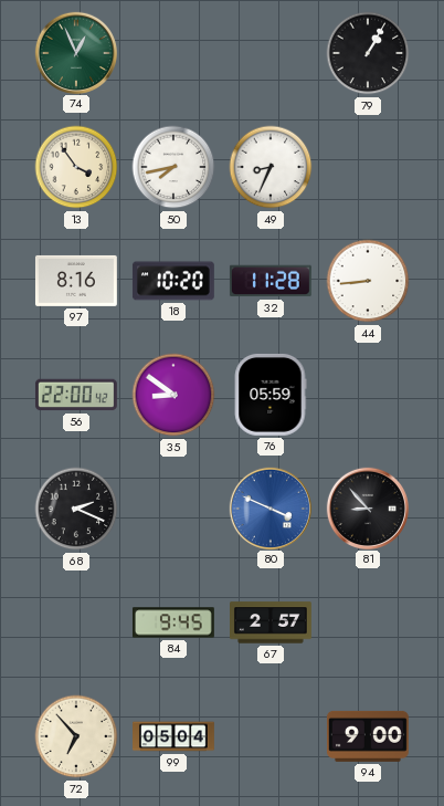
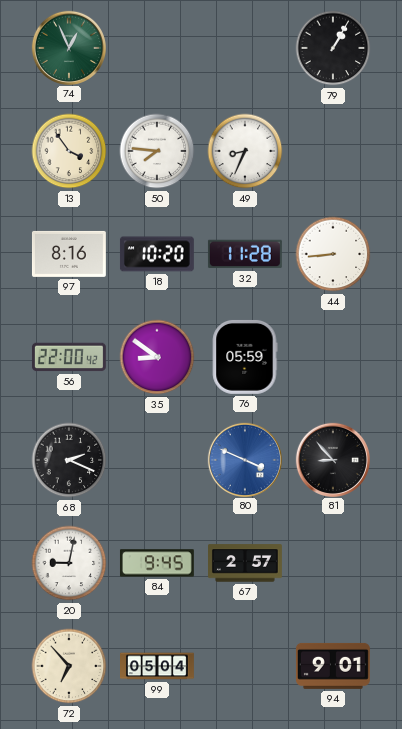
50: 7:43 -> 7:46
20: none -> 9:02
94: 9:00 -> 9:01
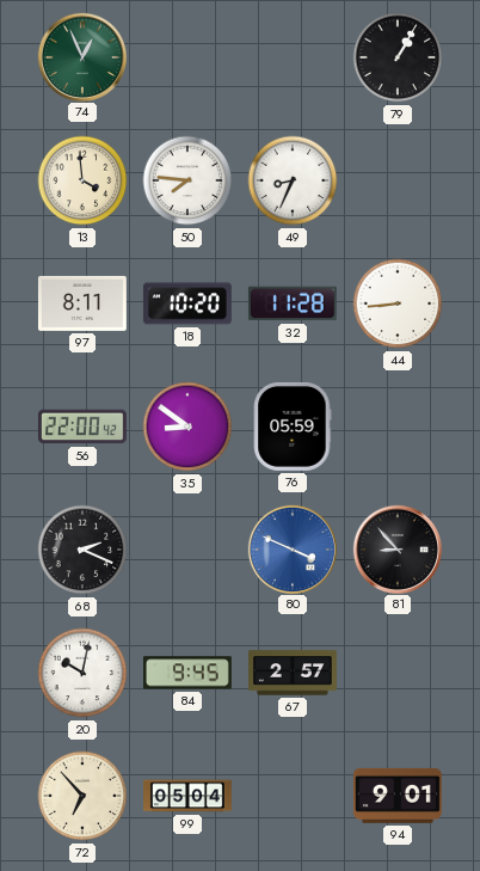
13: 3:54 -> 3:59
97: 8:16 -> 8:11
20: 9:02 -> 10:02
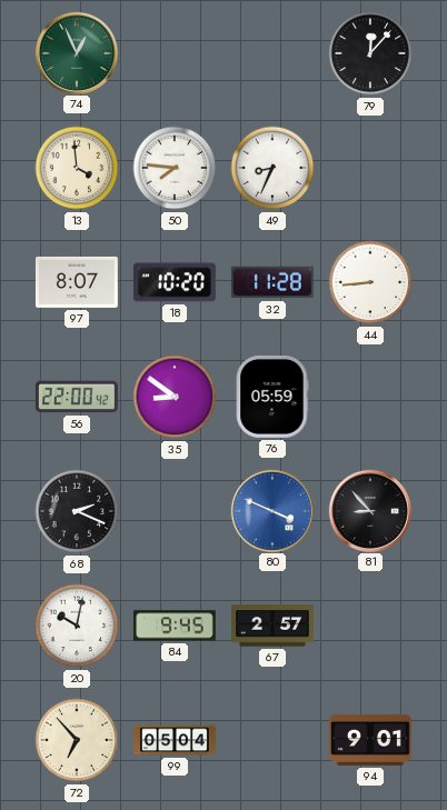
79: 1:05 -> 12:07
97: 8:11 -> 8:07
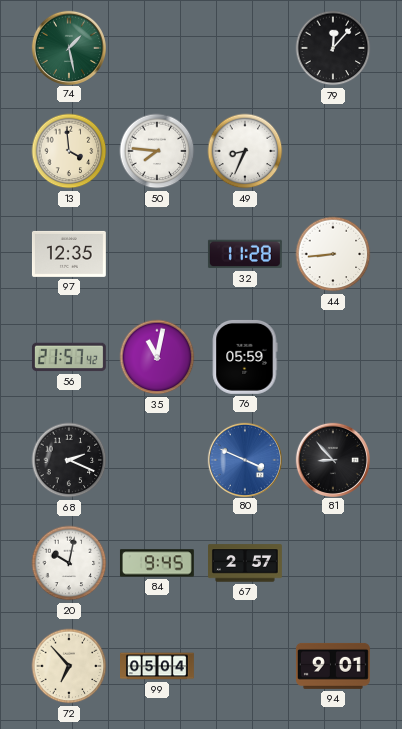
74: 12:56 -> 1:28
97: 8:07 -> 12:35
18: 10:20 -> none
56: 22:00 -> 21:57
35: 8:51 -> 11:02
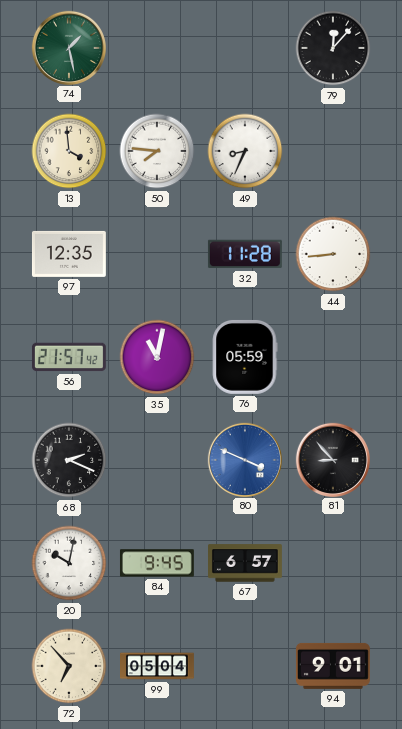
67: 2:57 -> 6:57
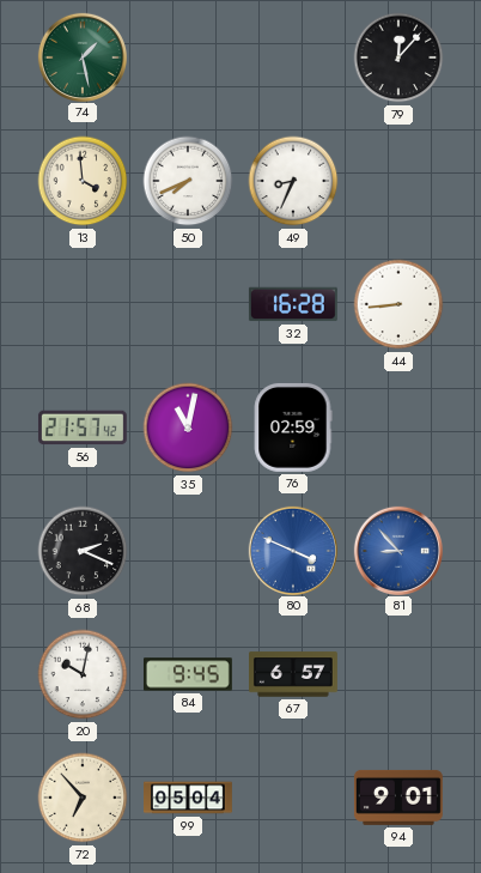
50: 7:46 -> 7:41
97: 12:35 -> none
32: 11:28 -> 16:28
76: 05:59 -> 02:59
81 dial: black -> blue
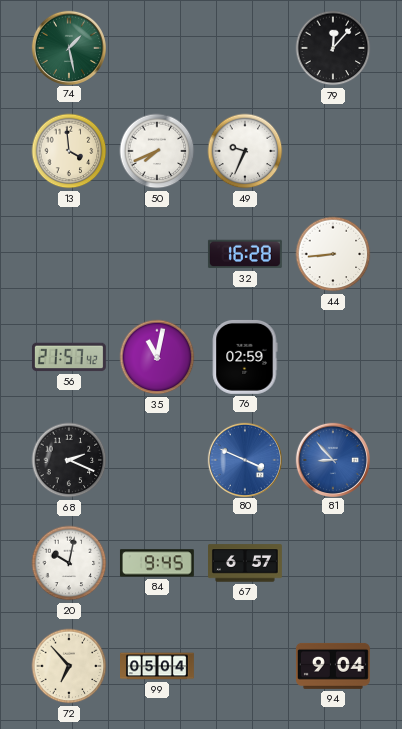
49: 8:34 -> 9:34
94: 9:01 -> 9:04
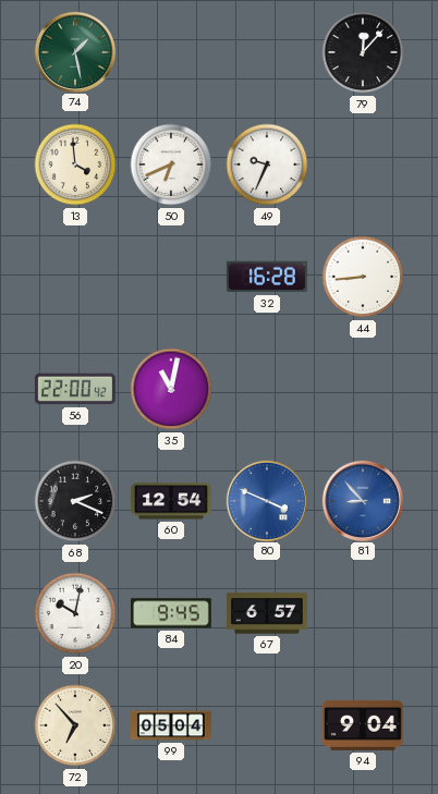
50: 7:41 -> 6:41
56: 21:57 -> 22:00
76: 02:59 -> none
60: none -> 12:54
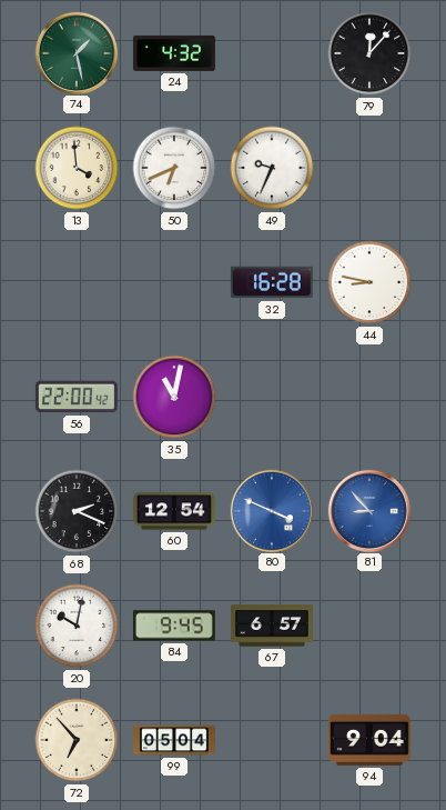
24: none -> 4:32
44: 8:44 -> 8:47
